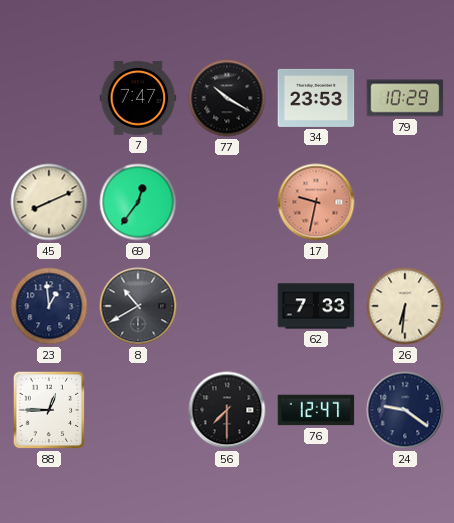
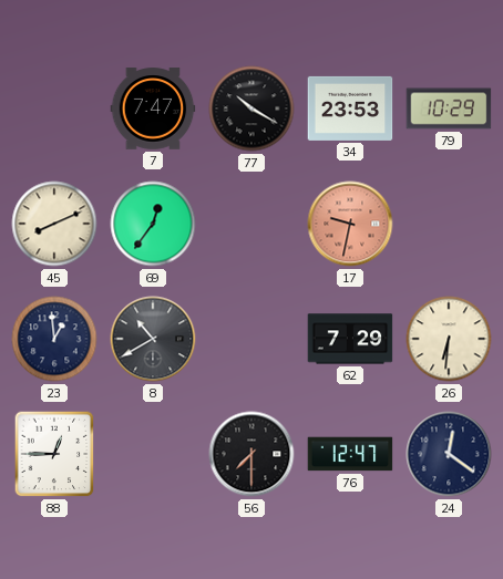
62: 7:33 -> 7:29
24: 9:21 -> 12:21
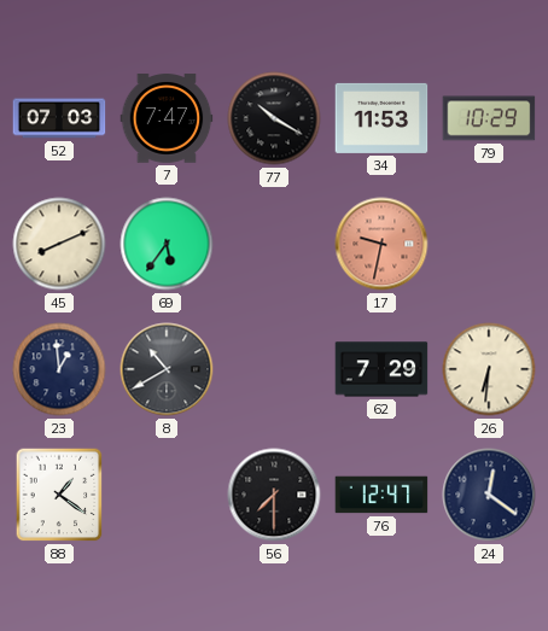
52: none -> 07:03
34: 23:53 -> 11:53
69: 12:36 -> 5:36
88: 12:45 -> 1:21
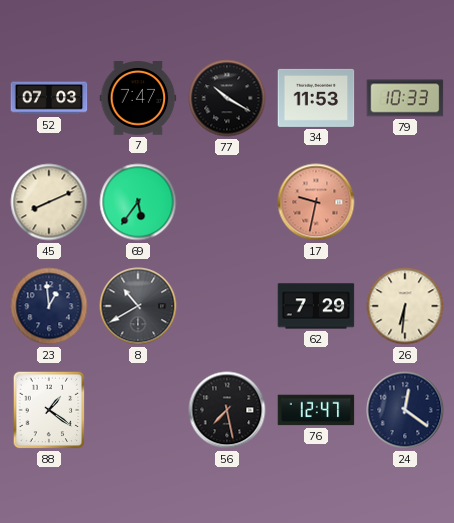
79: 10:29 -> 10:33
56: 7:30 -> 7:28
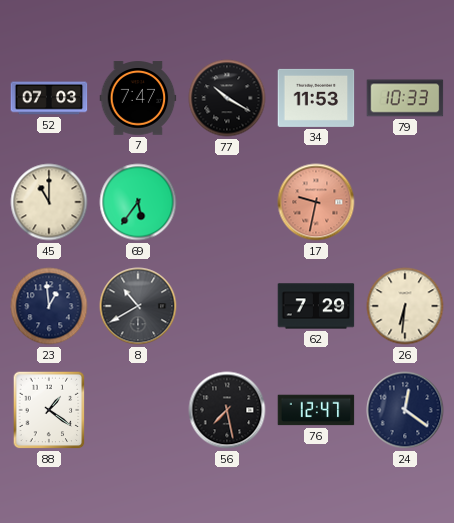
45: 8:11 -> 11:00
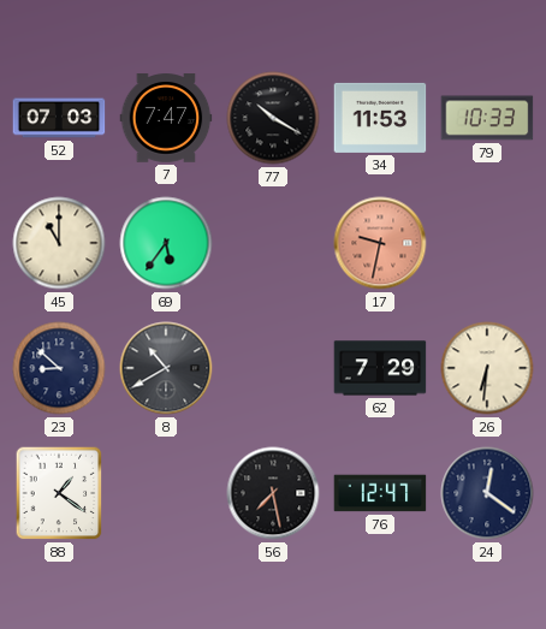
23: 12:59 -> 8:52
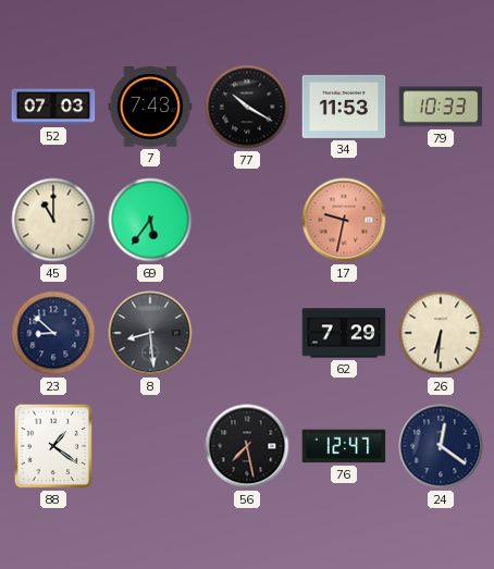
7: 7:47 -> 7:43
8: 10:40 -> 8:29
